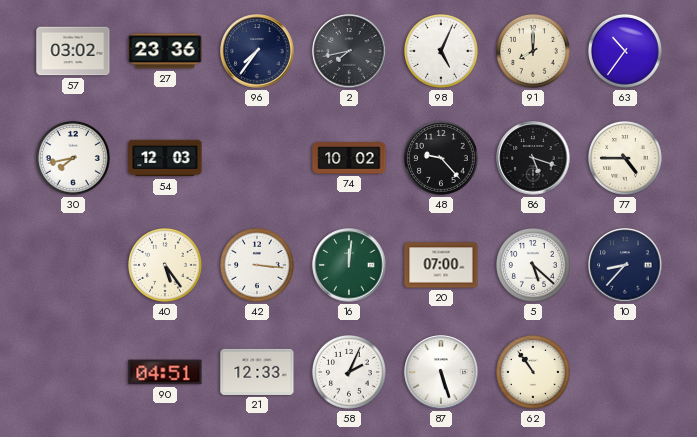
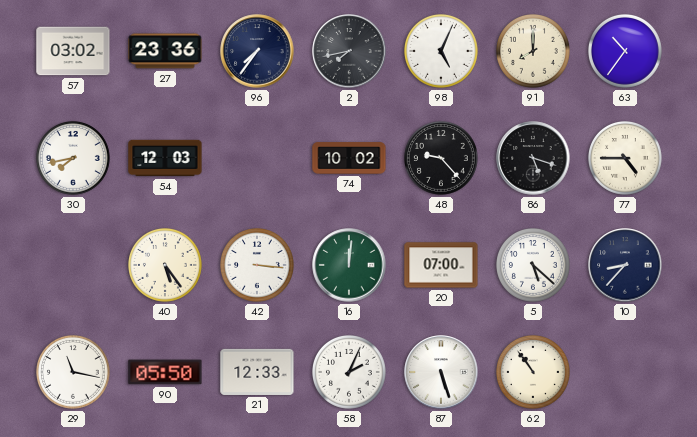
29: none -> 11:17
90: 04:51 -> 05:50
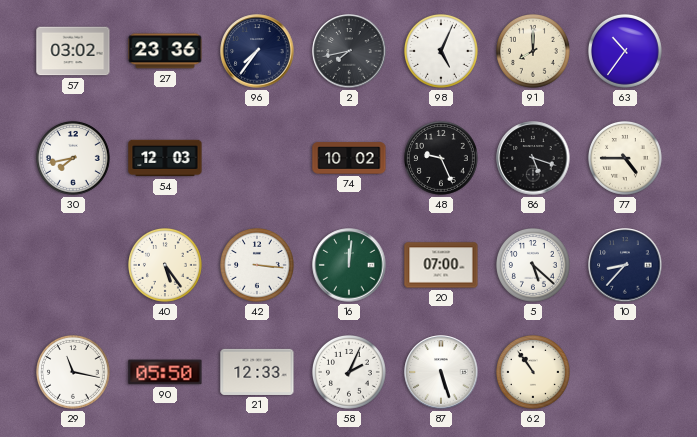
48: 9:23 -> 9:26
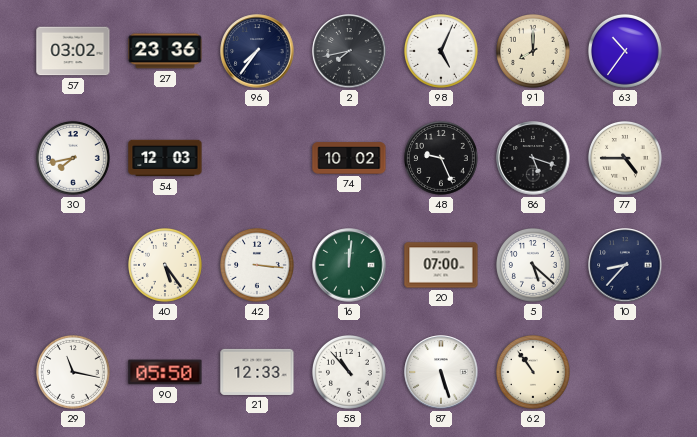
58: 2:04 -> 10:53
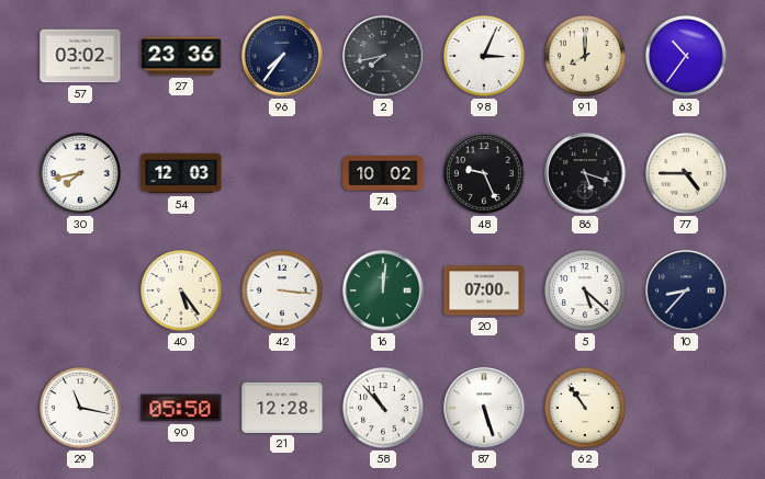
98: 5:04 -> 3:04
21: 12:33 -> 12:28
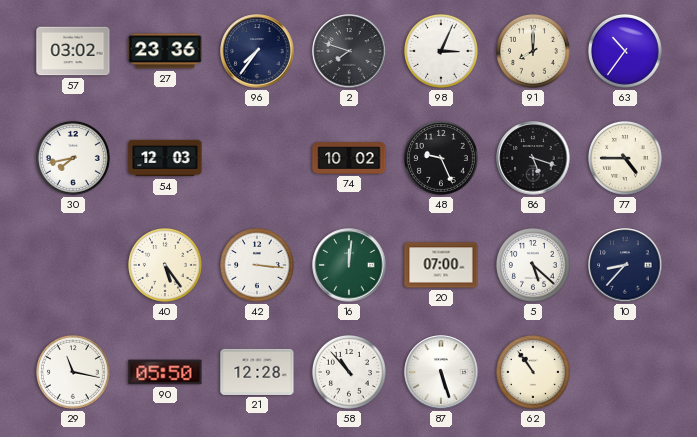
2: 7:43 -> 7:48
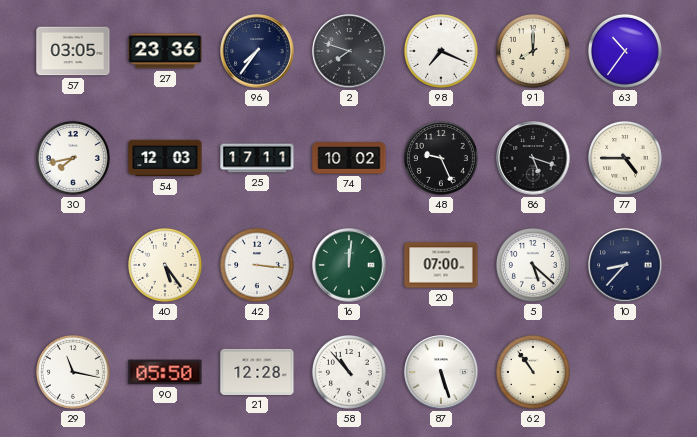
57: 03:02 -> 03:05
98: 3:04 -> 7:19
25: none -> 17:11
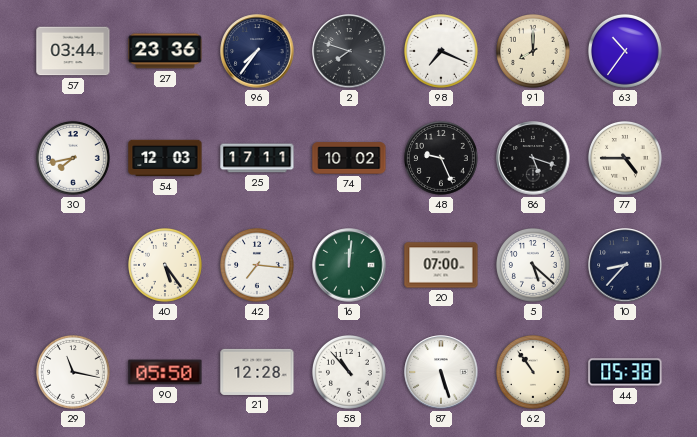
57: 03:05 -> 03:44
42: 3:16 -> 7:16
44: none -> 05:38
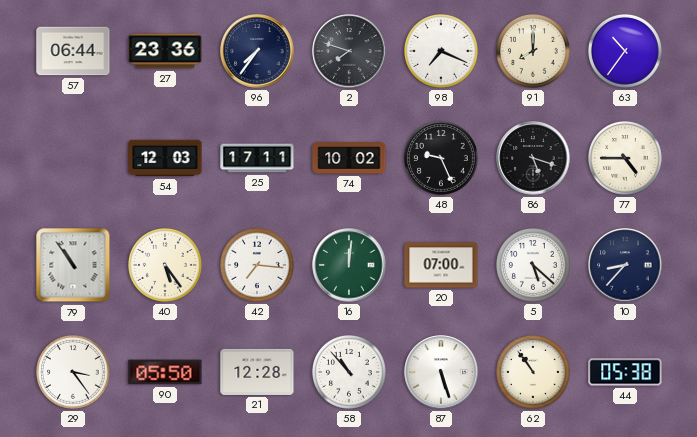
57: 03:44 -> 06:44
30: 7:43 -> none
79: none -> 10:54
29: 11:17 -> 3:24
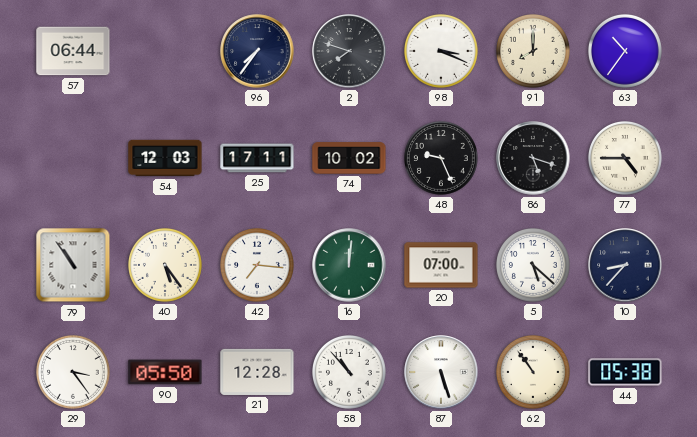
27: 23:36 -> none
98: 7:19 -> 3:19
